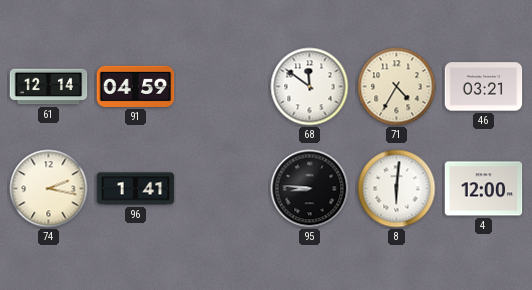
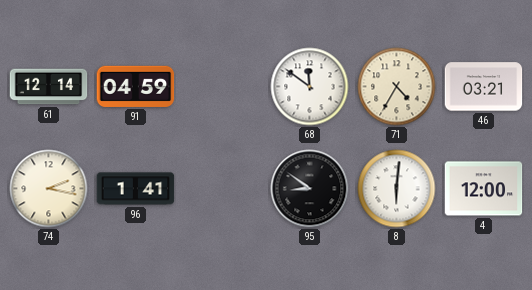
95: 8:46 -> 8:51
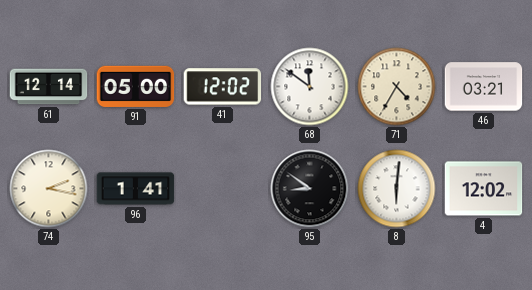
91: 04:59 -> 05:00
41: none -> 12:02
4: 12:00 -> 12:02
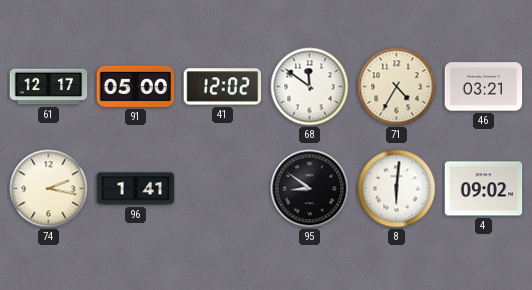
61: 12:14 -> 12:17
4: 12:02 -> 09:02
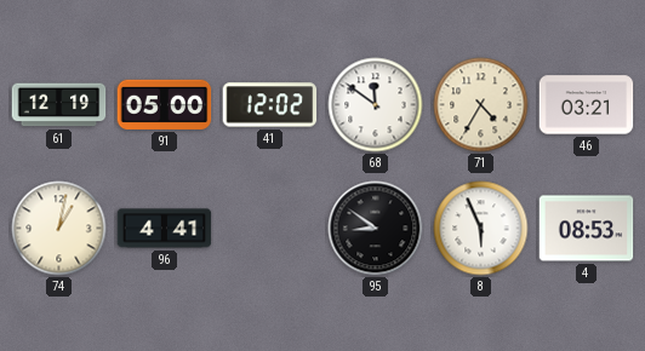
61: 12:17 -> 12:19
74: 2:17 -> 1:02
96: 1:41 -> 4:41
8: 6:01 -> 5:56
4: 09:02 -> 08:53
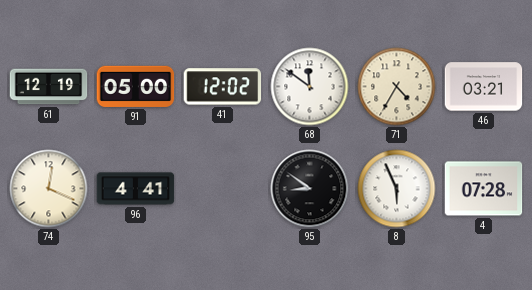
74: 1:02 -> 12:19
4: 08:53 -> 07:28
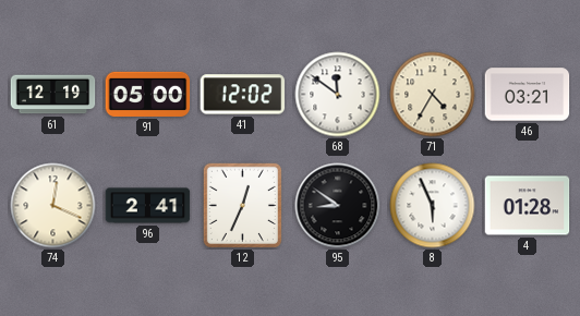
96: 4:41 -> 2:41
12: none -> 12:34
4: 07:28 -> 01:28
